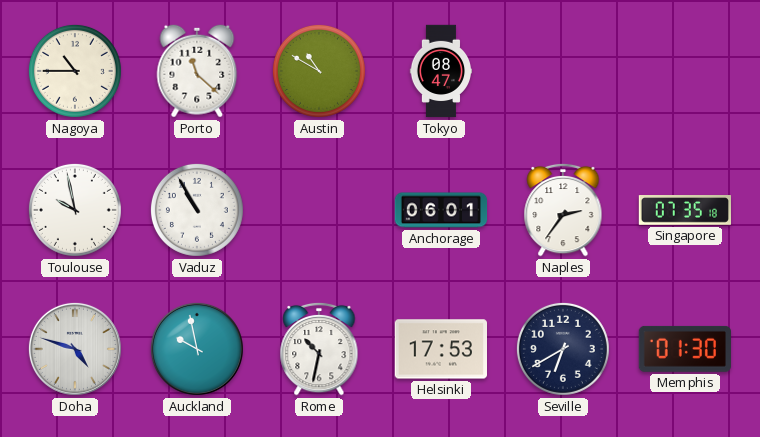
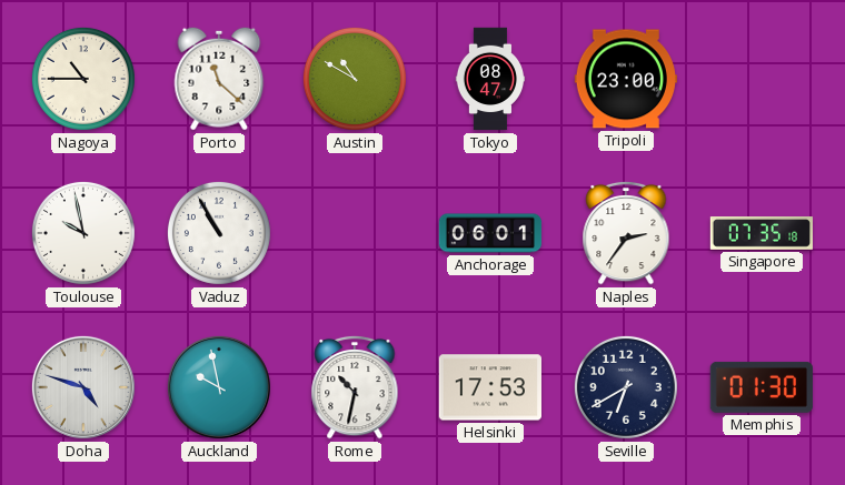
Tripoli: none -> 23:00
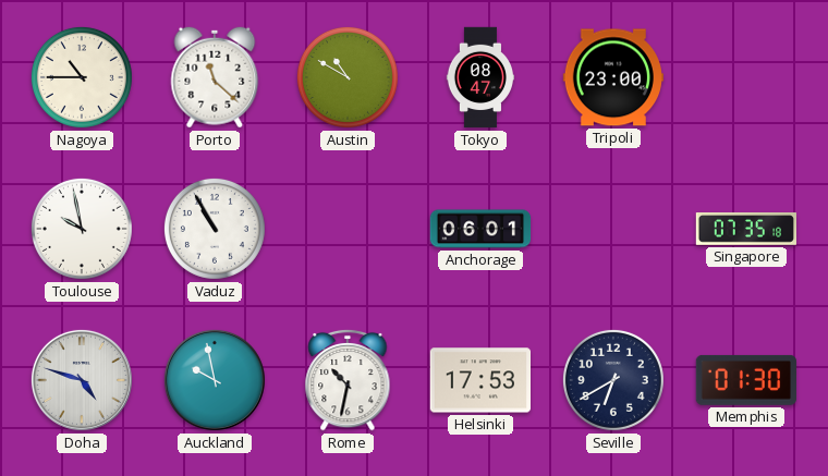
Naples: 2:36 -> none
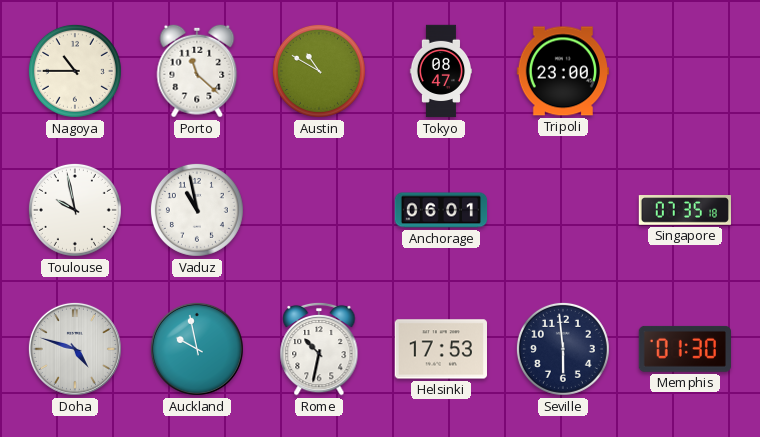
Vaduz: 10:55 -> 10:58
Seville: 6:40 -> 5:59
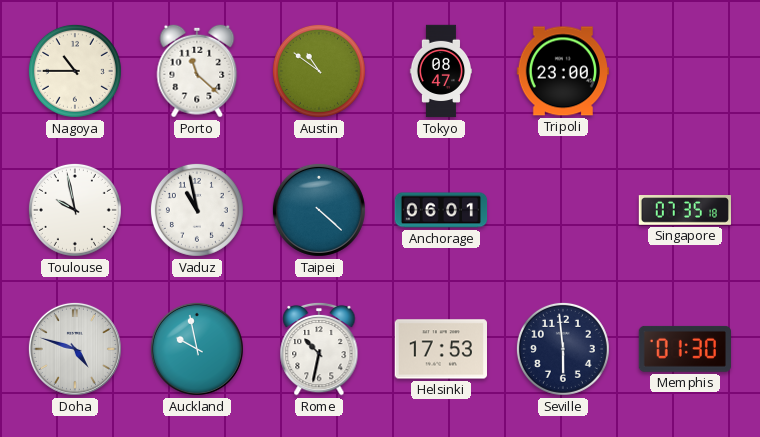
Austin: 10:50 -> 10:51
Taipei: none -> 4:22
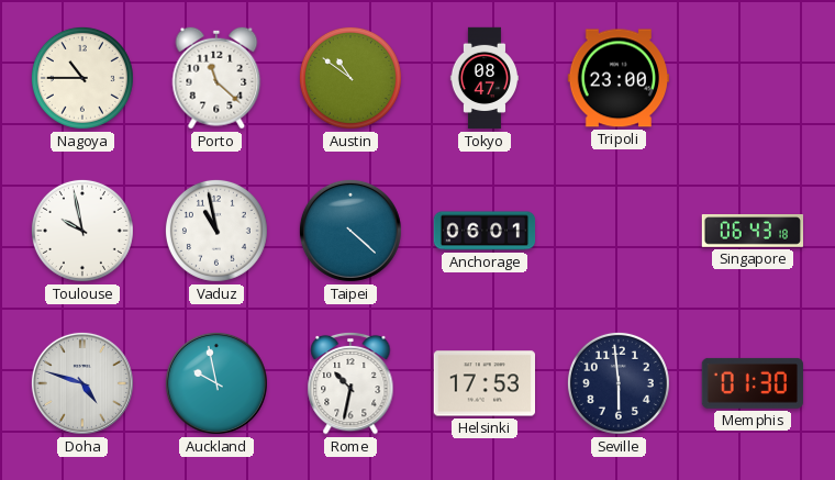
Singapore: 07:35 -> 06:43
